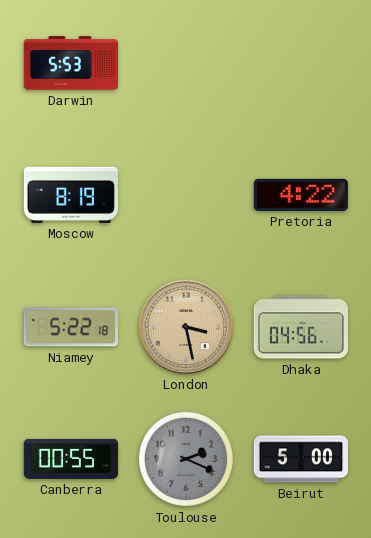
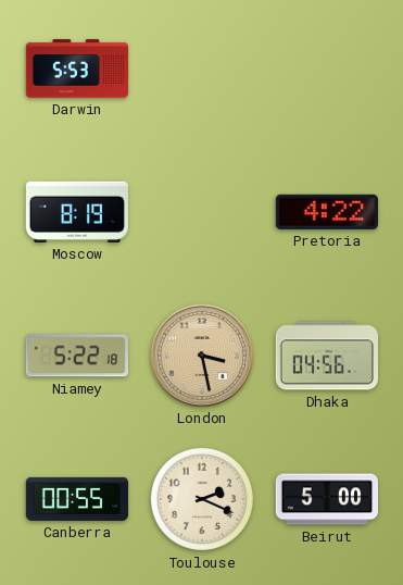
Toulouse dial: grey -> cream
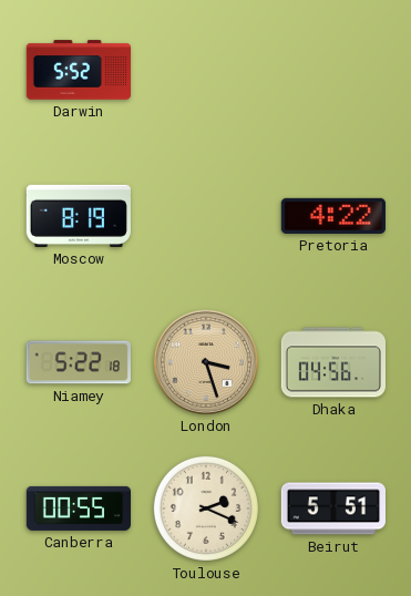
Darwin: 5:53 -> 5:52
London: 3:28 -> 3:27
Beirut: 5:00 -> 5:51
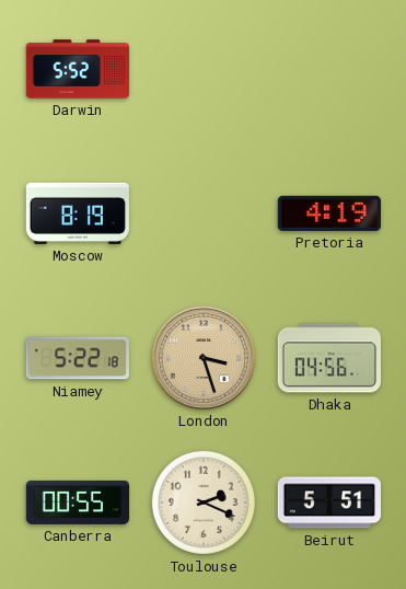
Pretoria: 4:22 -> 4:19
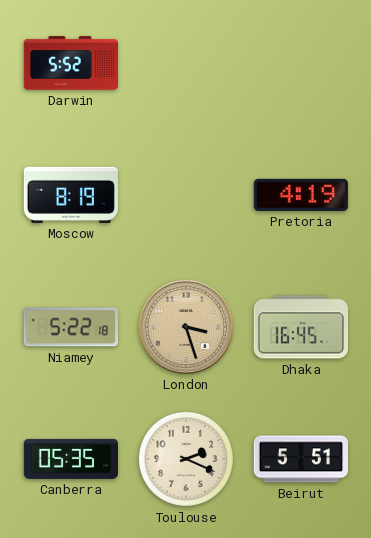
Dhaka: 04:56 -> 16:45
Canberra: 00:55 -> 05:35
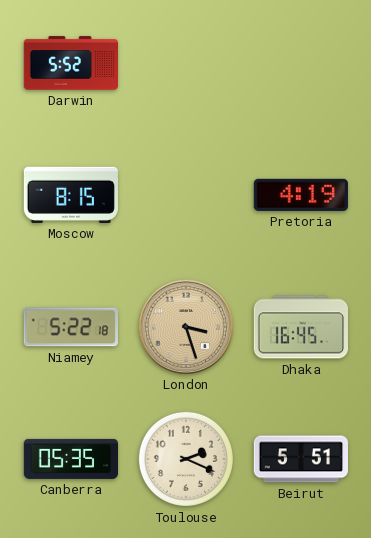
Moscow: 8:19 -> 8:15
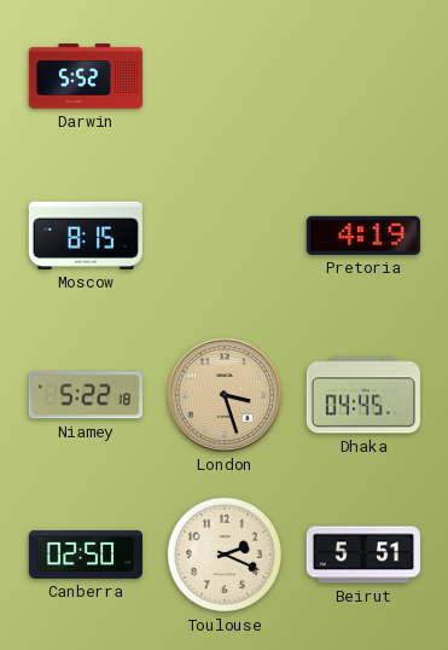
Dhaka: 16:45 -> 04:45
Canberra: 05:35 -> 02:50
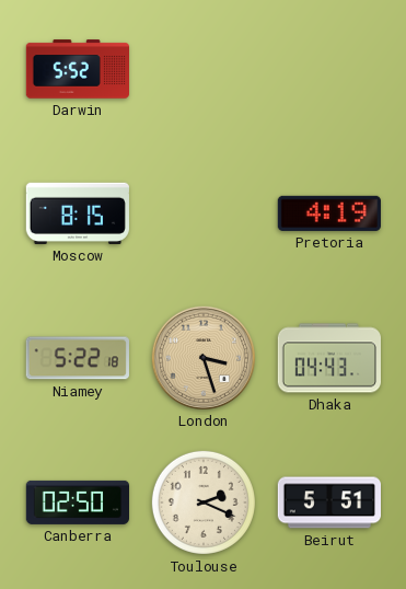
Dhaka: 04:45 -> 04:43
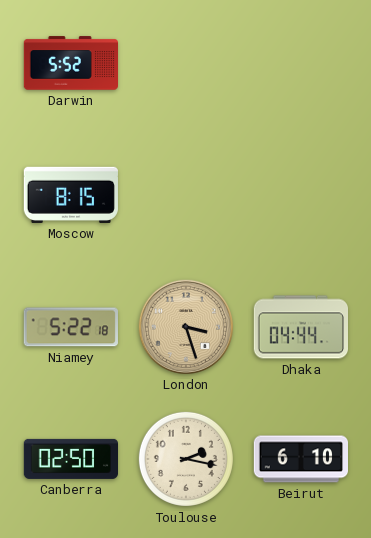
Pretoria: 4:19 -> none
Dhaka: 04:43 -> 04:44
Toulouse: 2:19 -> 2:17
Beirut: 5:51 -> 6:10
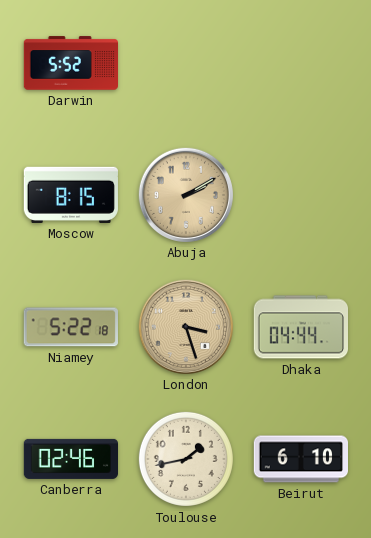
Abuja: none -> 2:10
Canberra: 02:50 -> 02:46
Toulouse: 2:17 -> 1:43
